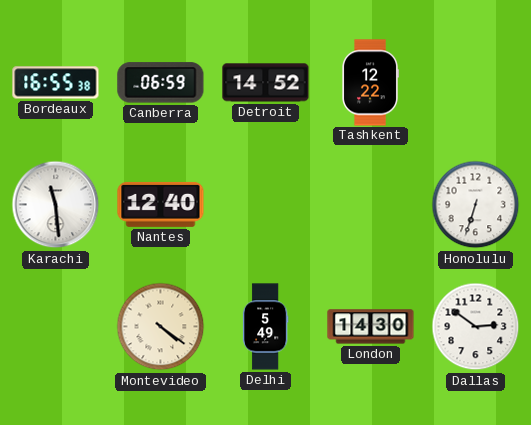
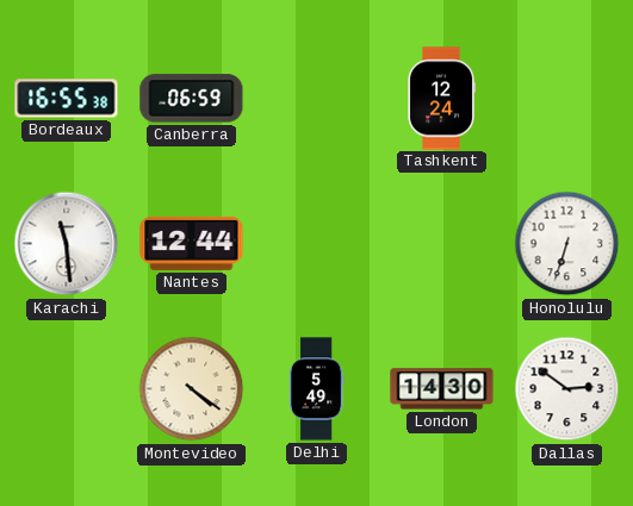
Detroit: 14:52 -> none
Tashkent: 12:22 -> 12:24
Nantes: 12:40 -> 12:44
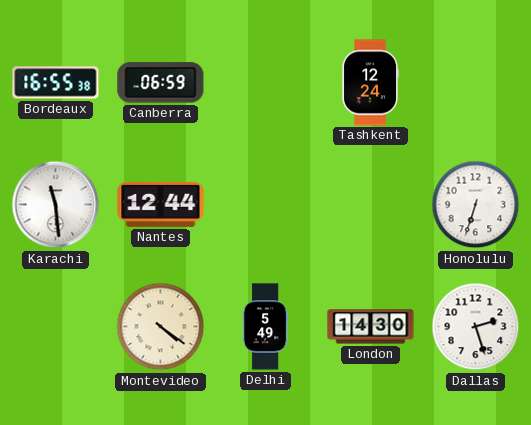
Dallas: 2:51 -> 2:27
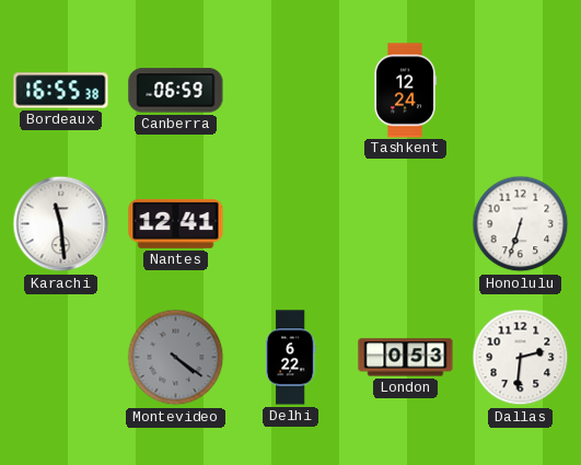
Nantes: 12:44 -> 12:41
Montevideo dial: cream -> grey
Delhi: 5:49 -> 6:22
London: 14:30 -> 0:53
Dallas: 2:27 -> 2:31
